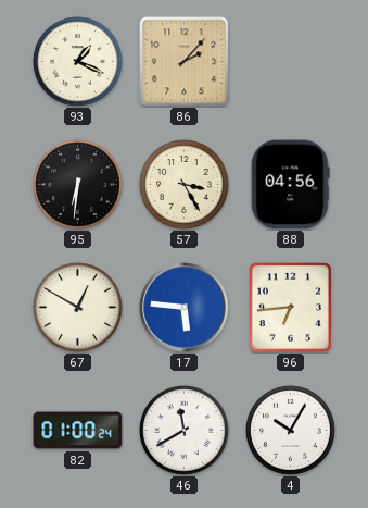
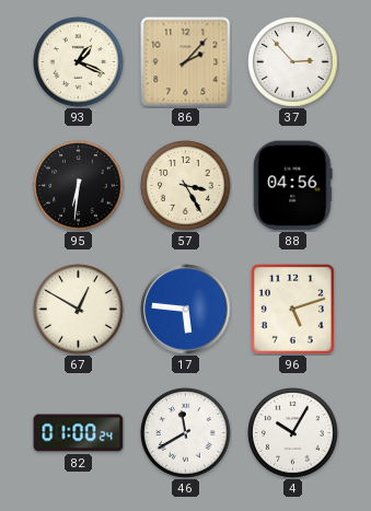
37: none -> 2:53
96: 6:44 -> 5:12
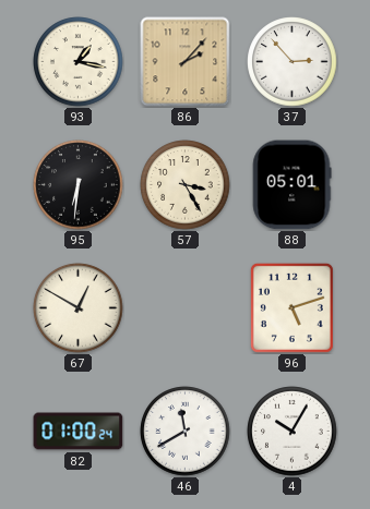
93: 1:19 -> 1:17
88: 04:56 -> 05:01
17: 5:46 -> none
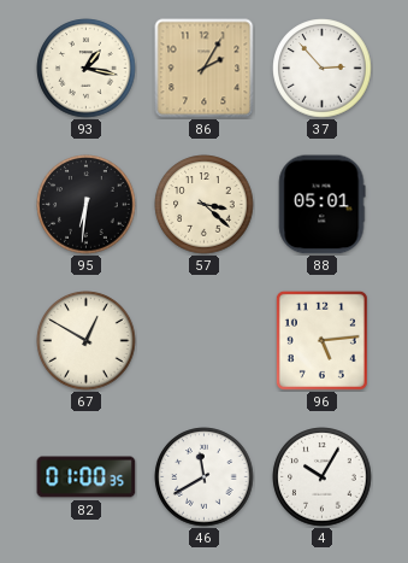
86: 2:07 -> 2:05
57: 3:25 -> 3:22
96: 5:12 -> 5:14
82: 01:00:24 -> 01:00:35
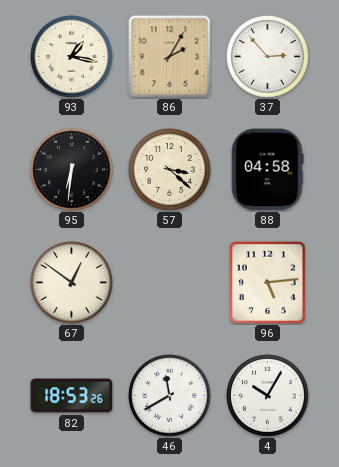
88: 05:01 -> 04:58
67: 12:50 -> 12:51
82: 01:00 -> 18:53
